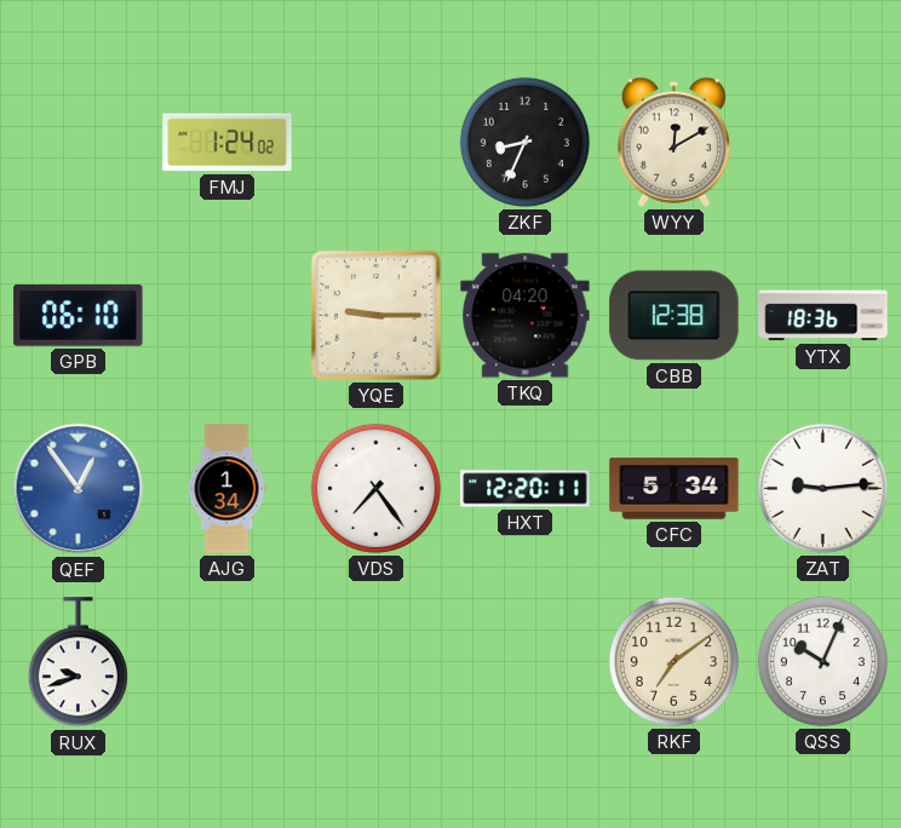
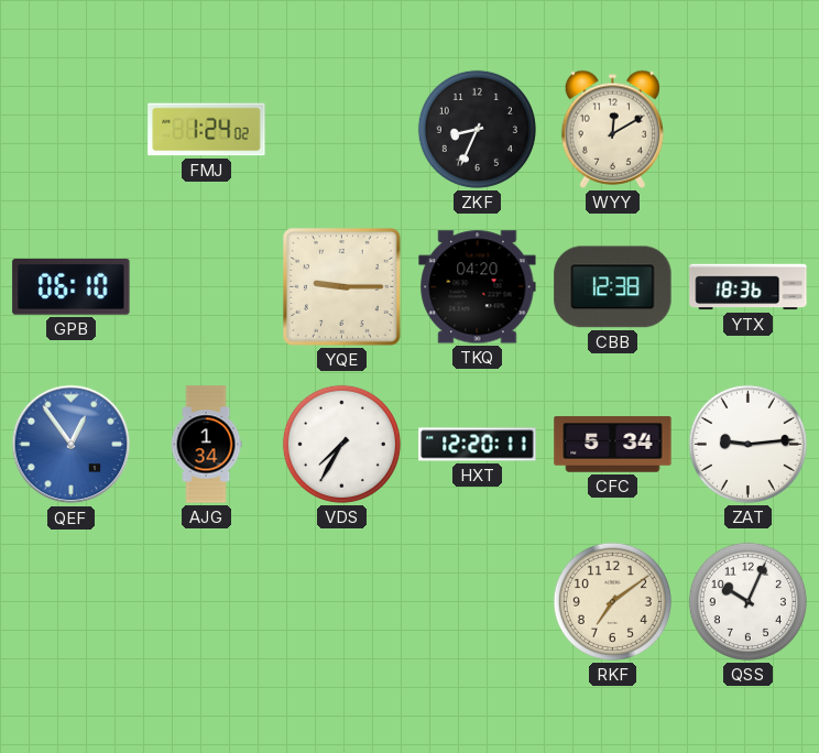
VDS: 7:24 -> 7:35
RUX: 9:42 -> none
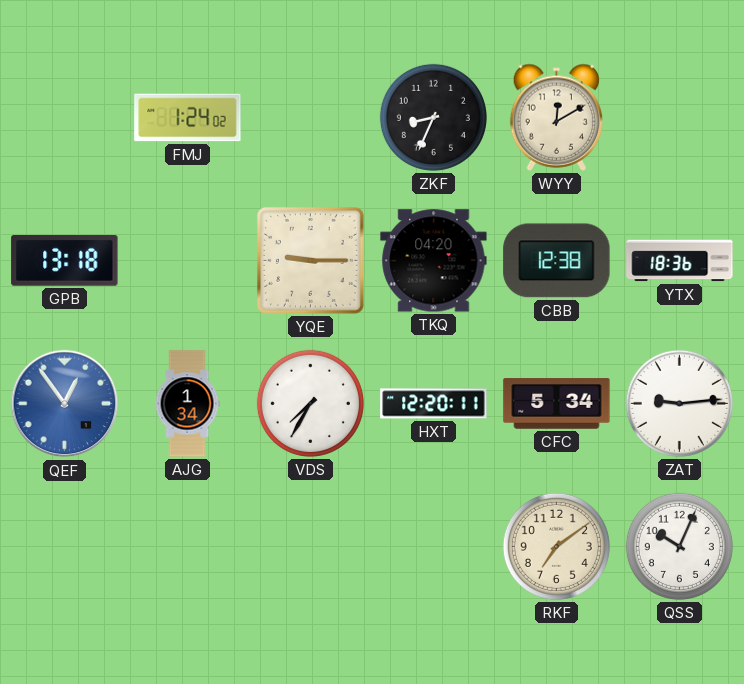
GPB: 06:10 -> 13:18
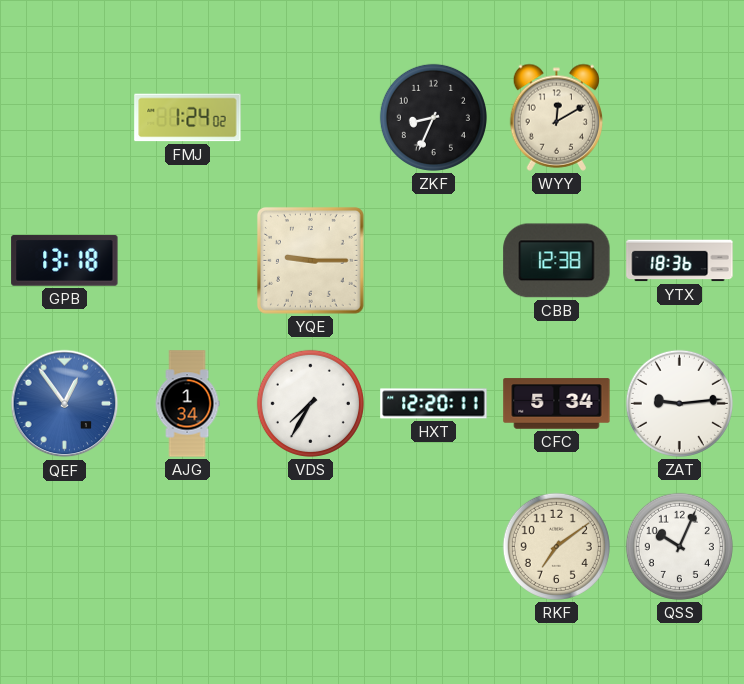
TKQ: 04:20 -> none
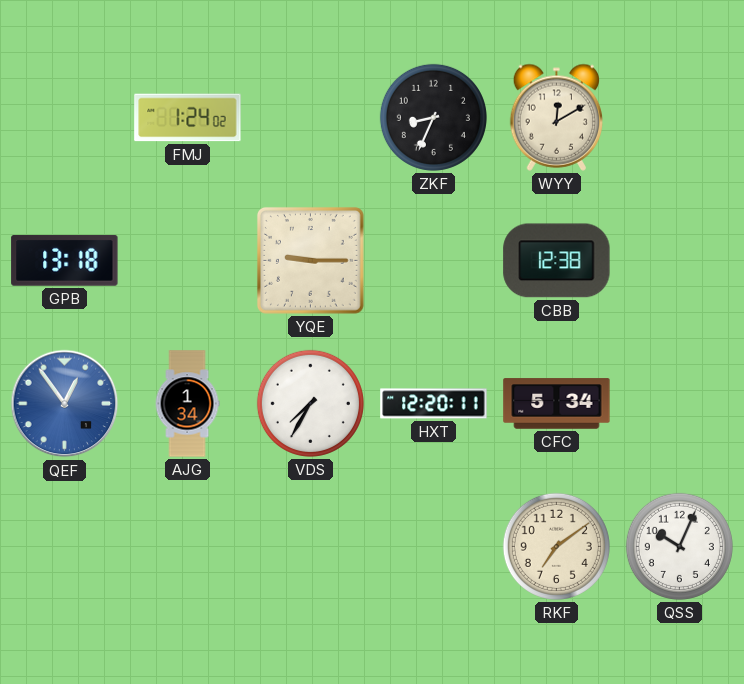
YTX: 18:36 -> none
ZAT: 9:14 -> none
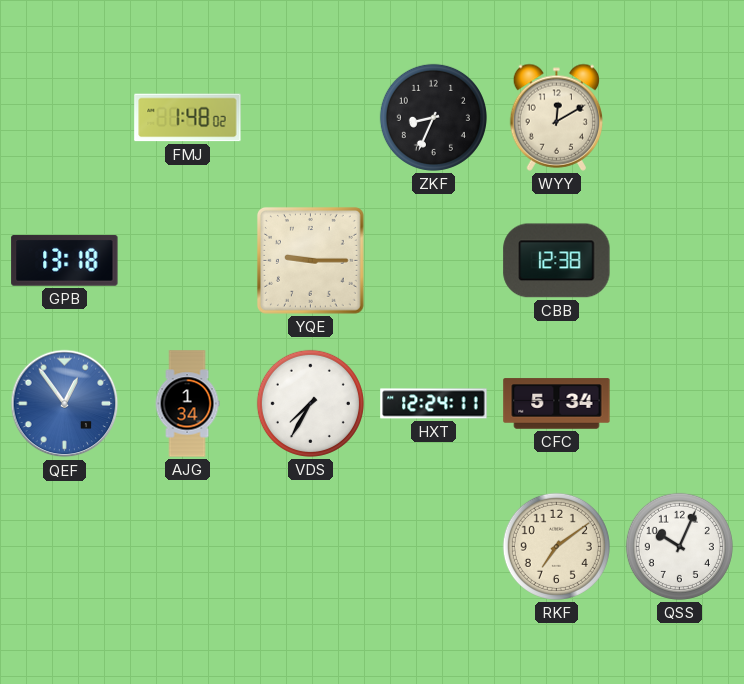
FMJ: 1:24 -> 1:48
HXT: 12:20 -> 12:24
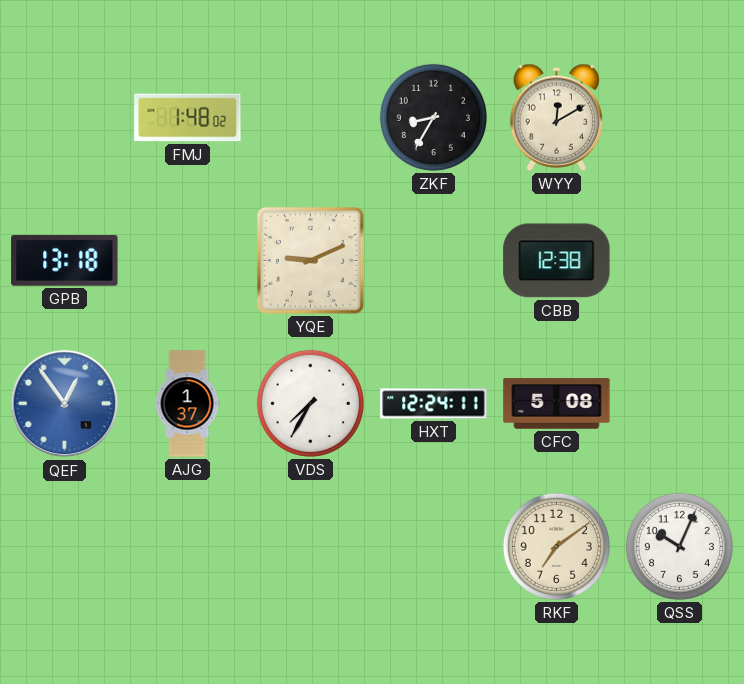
ZKF: 8:34 -> 8:35
YQE: 9:15 -> 9:11
AJG: 1:34 -> 1:37
CFC: 5:34 -> 5:08
